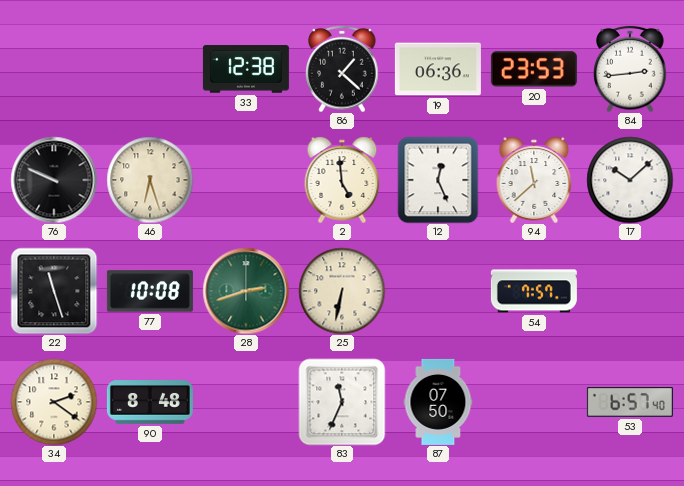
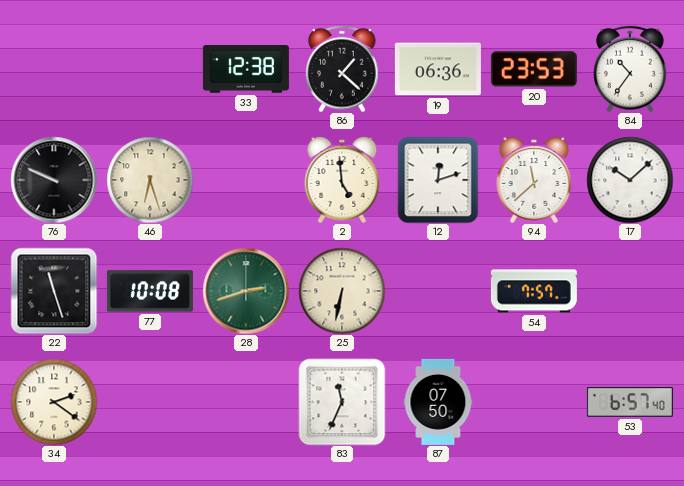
84: 2:44 -> 10:36
12: 12:26 -> 12:12
90: 8:48 -> none
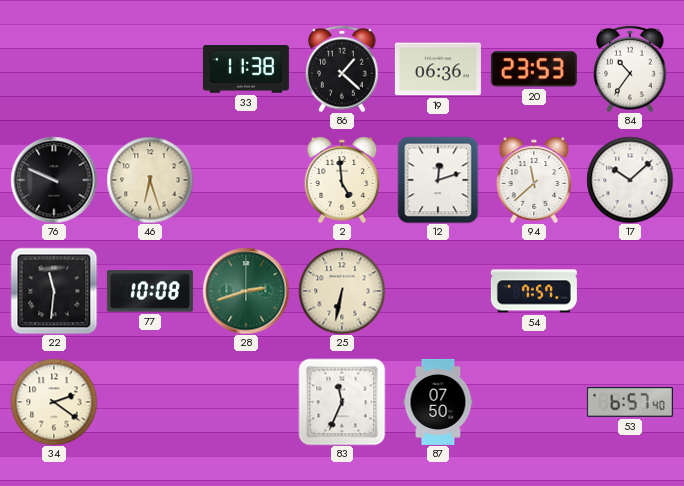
33: 12:38 -> 11:38
22: 11:27 -> 11:31
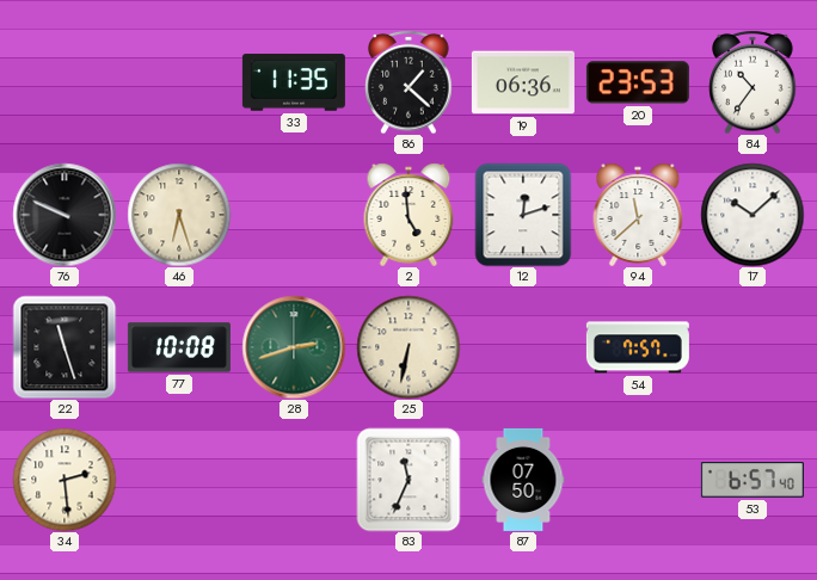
33: 11:38 -> 11:35
22: 11:31 -> 11:27
34: 2:21 -> 2:29
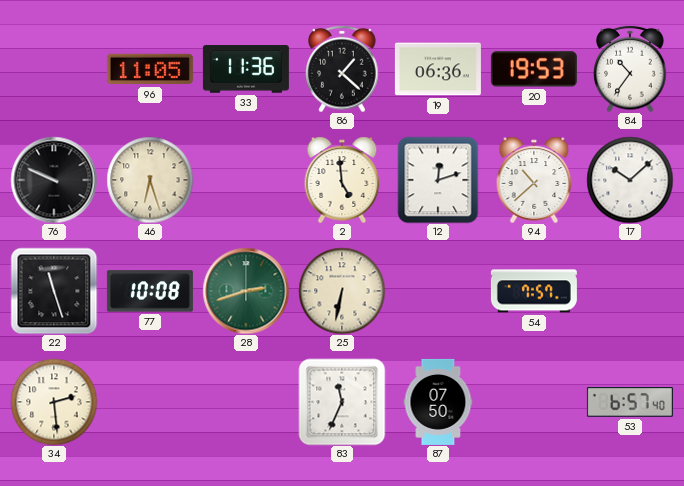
96: none -> 11:05
33: 11:35 -> 11:36
20: 23:53 -> 19:53
94: 11:38 -> 10:38
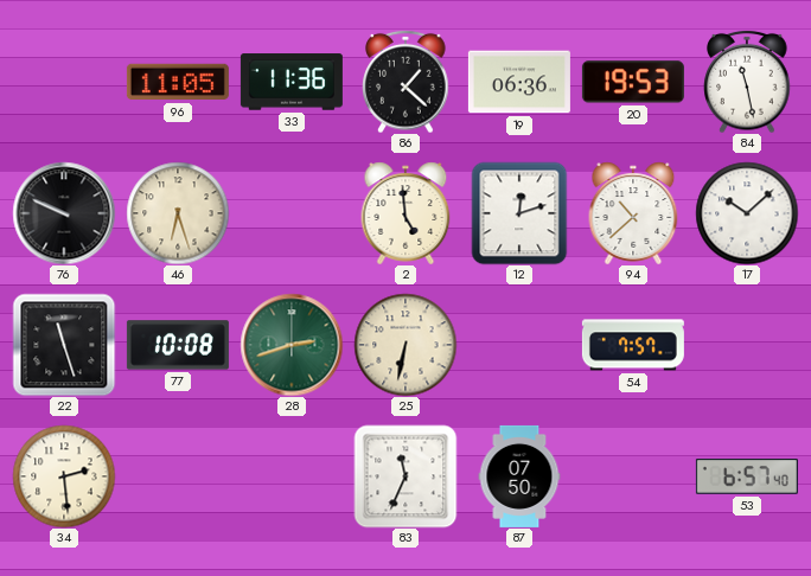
84: 10:36 -> 11:28
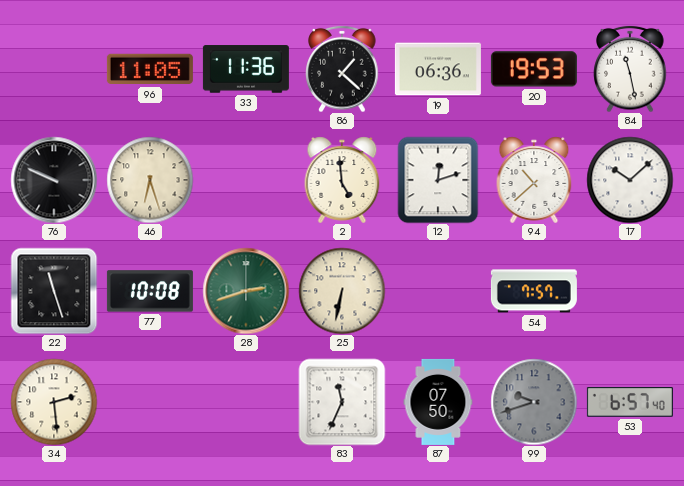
99: none -> 9:42
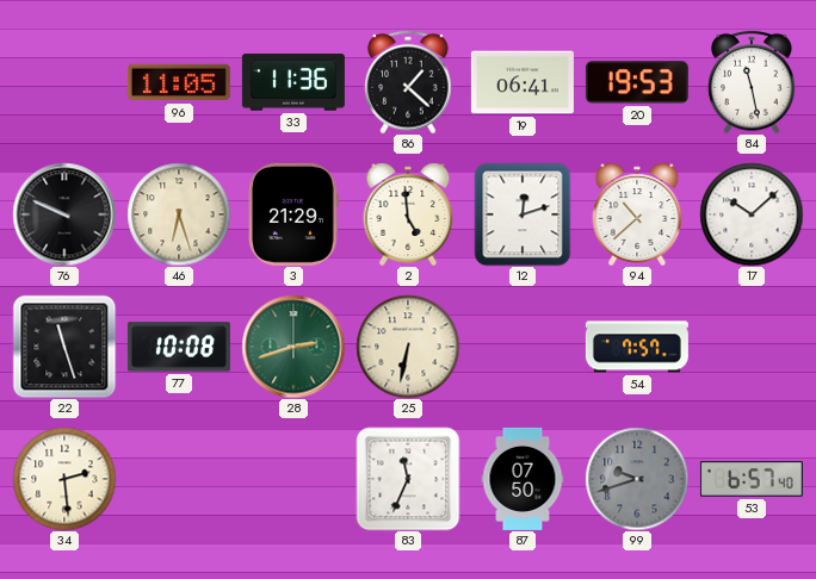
19: 06:36 -> 06:41
3: none -> 21:29
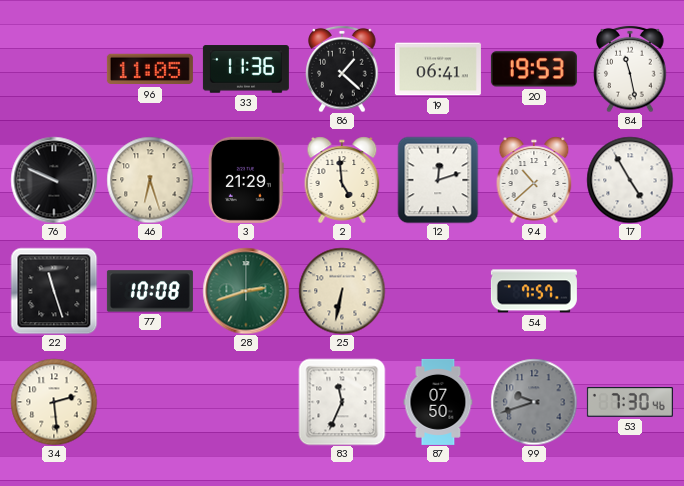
17: 10:08 -> 4:55
53: 6:57 -> 7:30
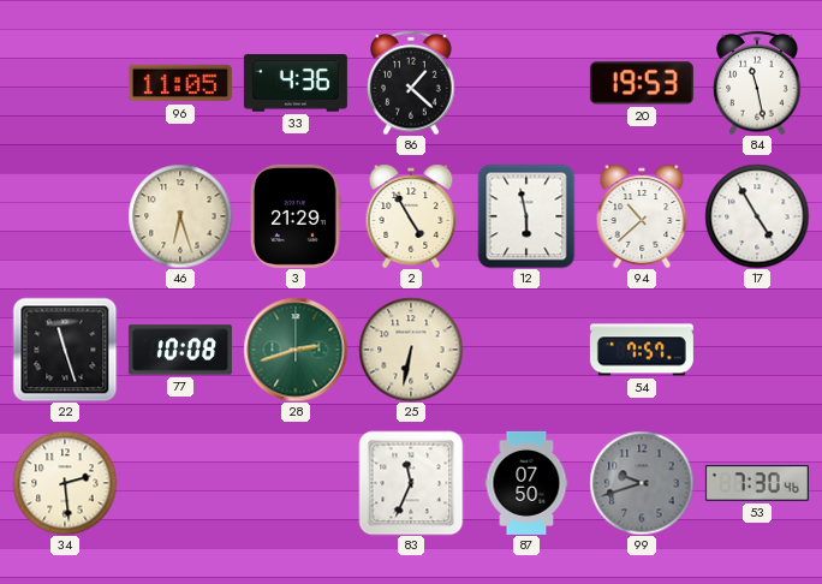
33: 11:36 -> 4:36
19: 06:41 -> none
76: 9:49 -> none
2: 4:59 -> 4:55
12: 12:12 -> 5:58
